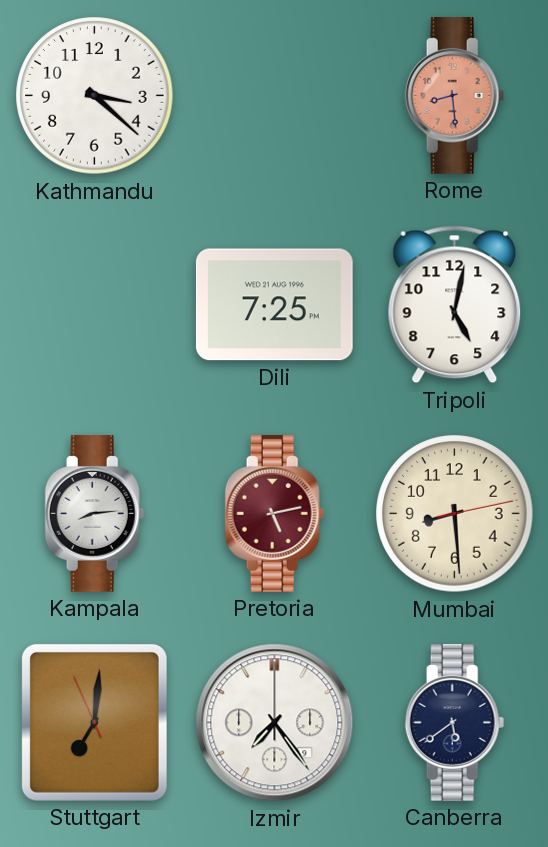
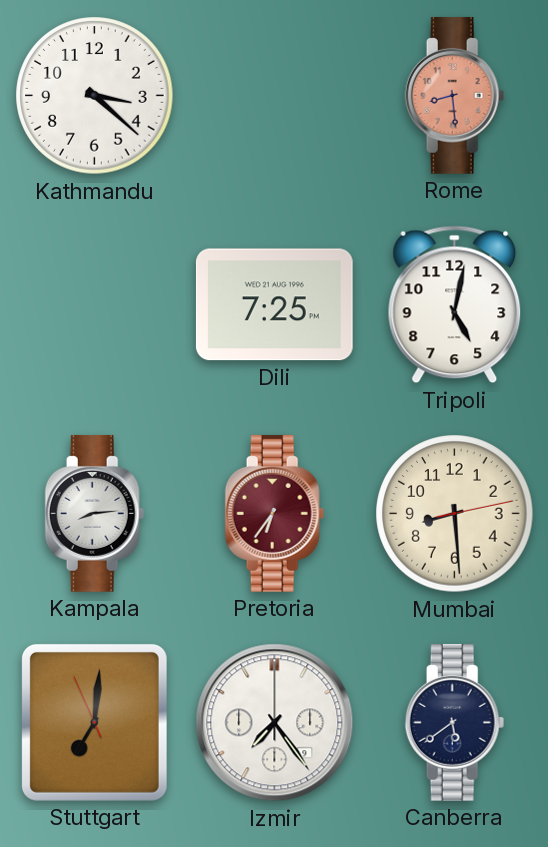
Pretoria: 5:13 -> 6:36
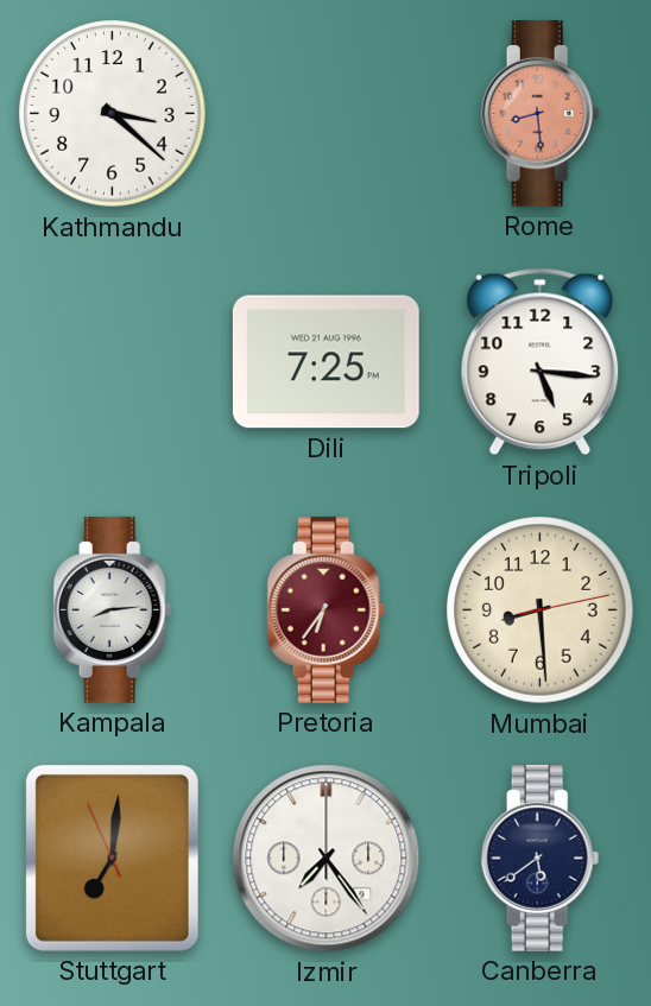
Tripoli: 5:02 -> 5:16
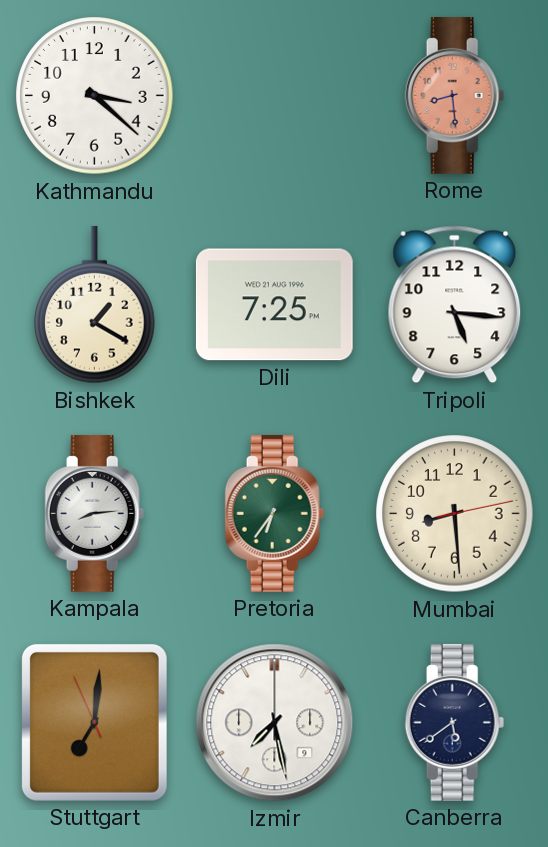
Bishkek: none -> 1:20
Pretoria dial: burgundy -> green
Izmir: 7:24 -> 7:28
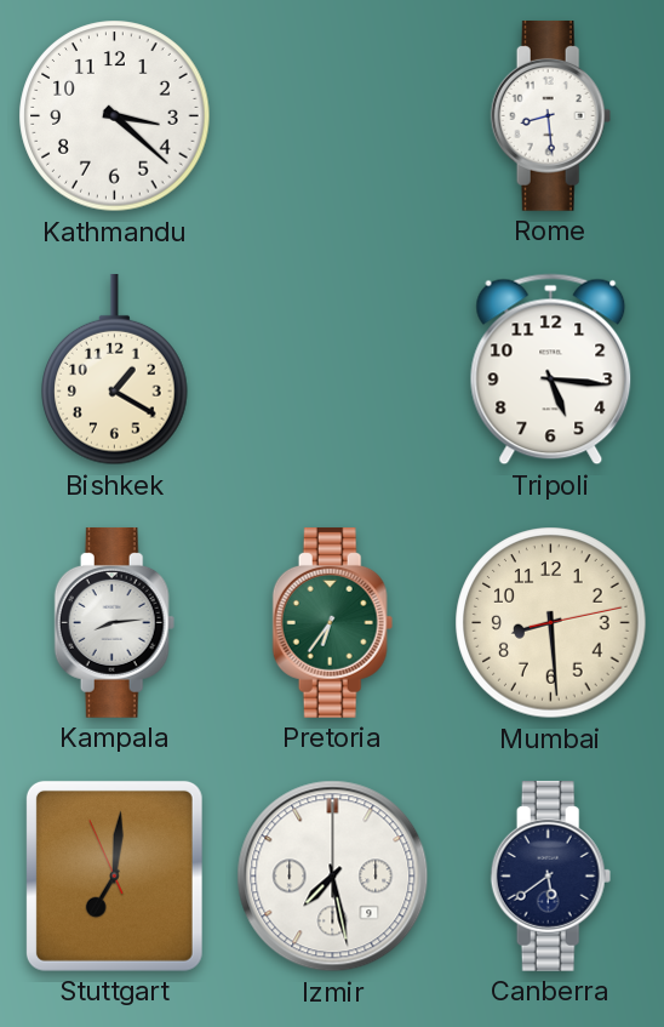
Rome dial: salmon -> white
Dili: 7:25 -> none
